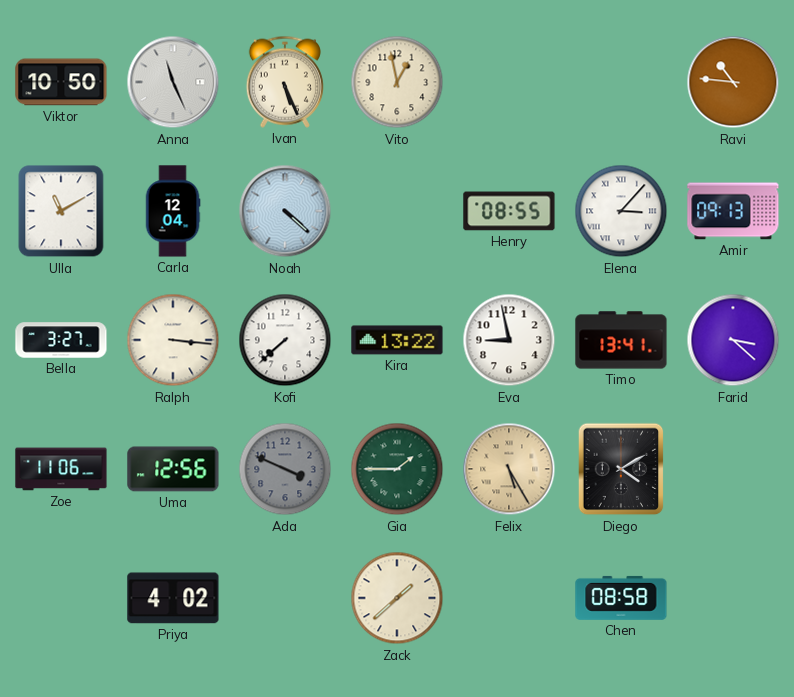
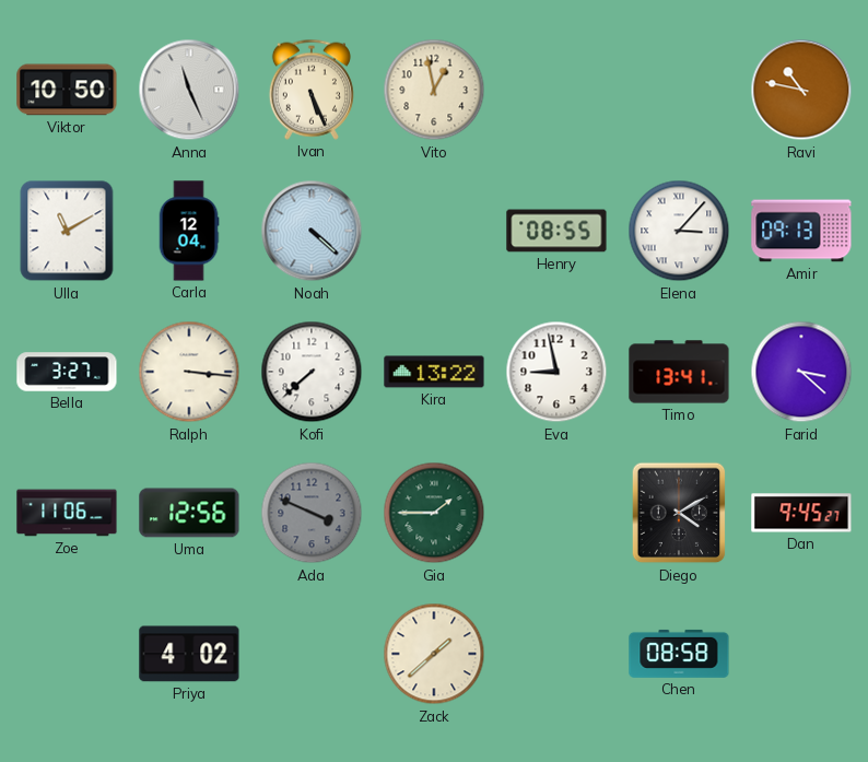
Ravi: 10:46 -> 10:47
Felix: 5:25 -> none
Dan: none -> 9:45
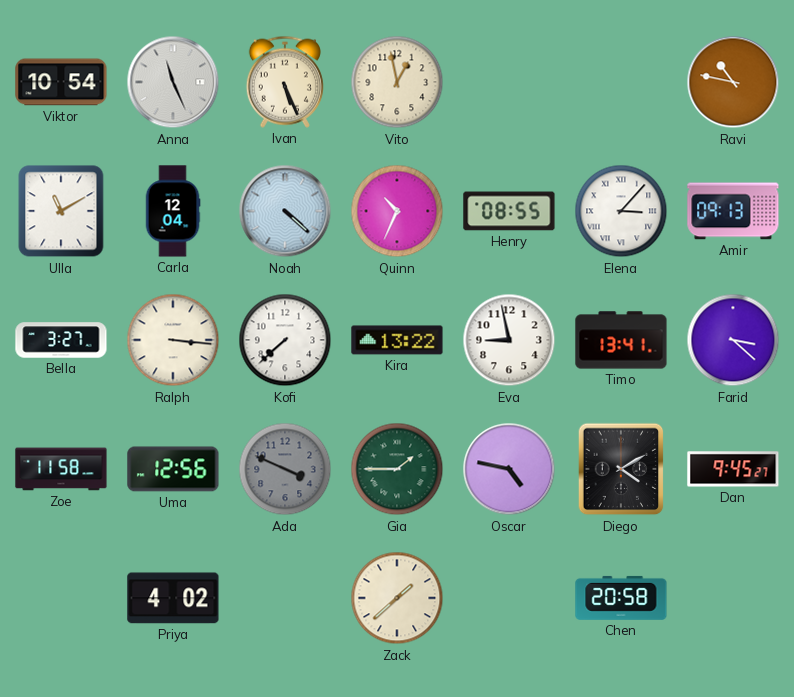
Viktor: 10:50 -> 10:54
Quinn: none -> 10:34
Zoe: 11:06 -> 11:58
Oscar: none -> 4:47
Chen: 08:58 -> 20:58
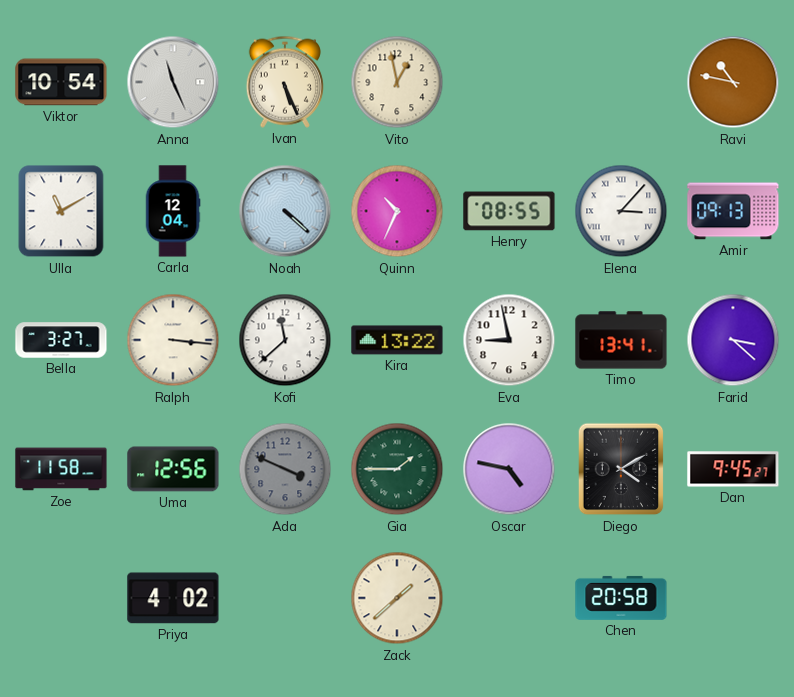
Kofi: 7:38 -> 11:38
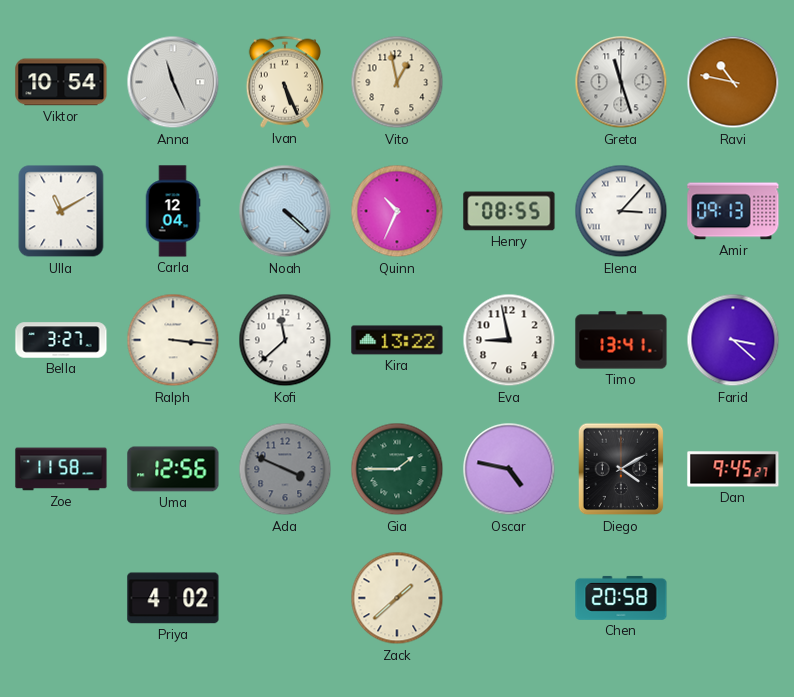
Greta: none -> 11:27
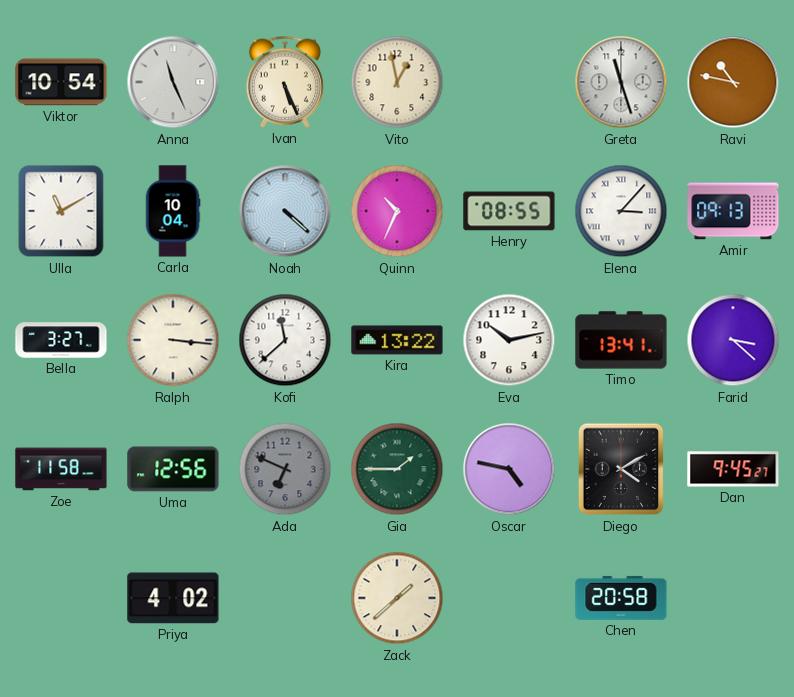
Carla: 12:04 -> 10:04
Eva: 8:58 -> 10:13
Ada: 3:49 -> 6:49
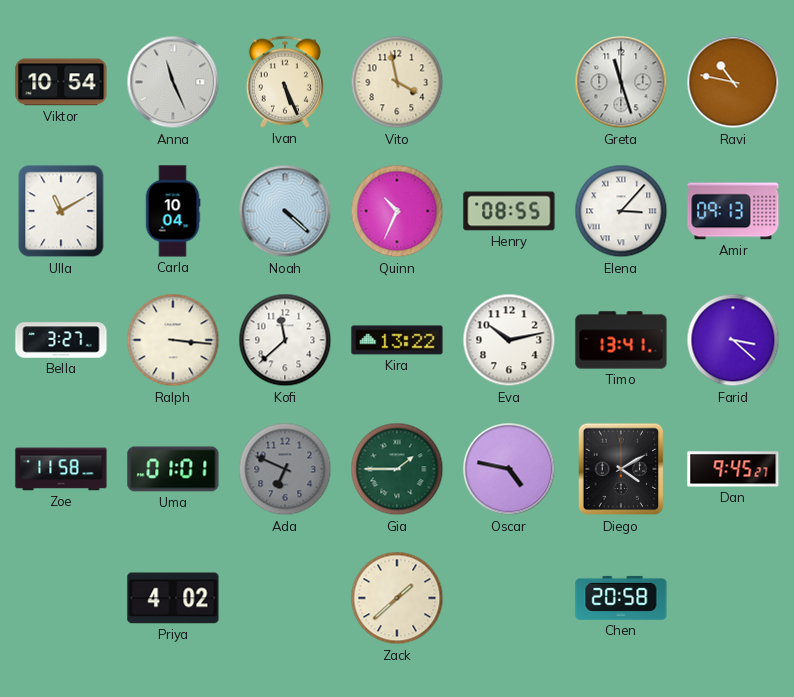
Vito: 12:58 -> 3:58
Uma: 12:56 -> 01:01
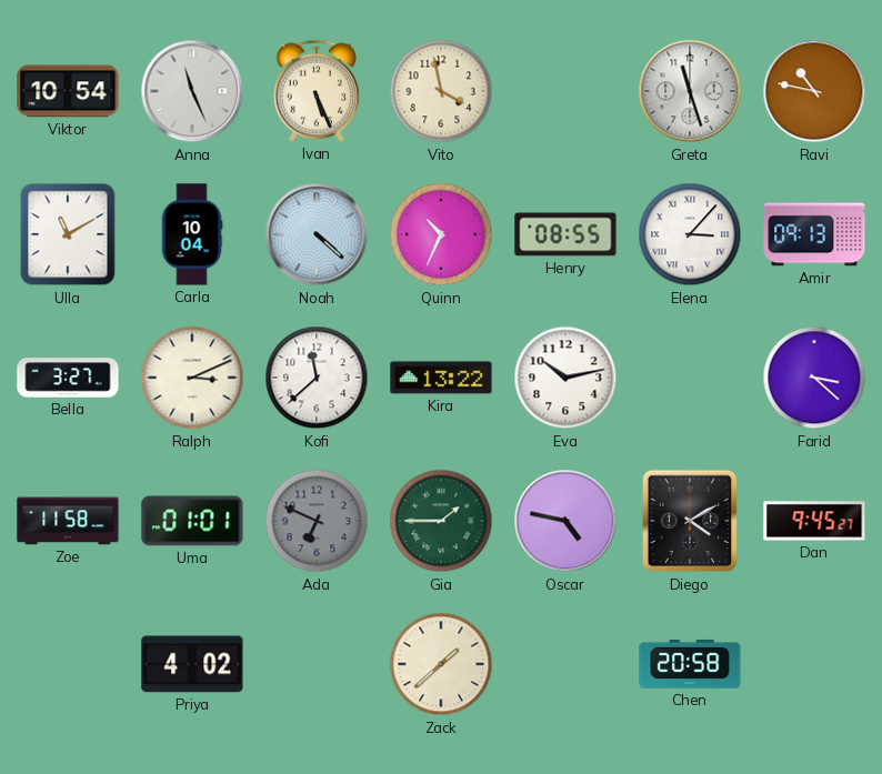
Ralph: 3:16 -> 3:11
Timo: 13:41 -> none
